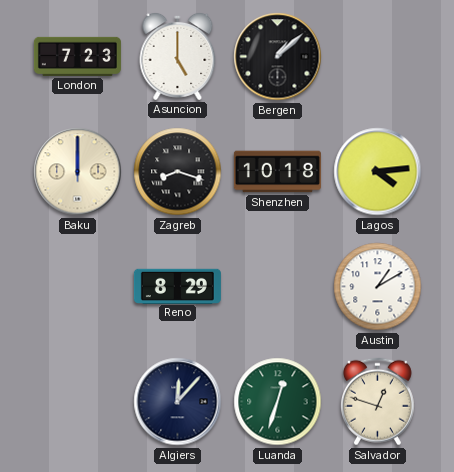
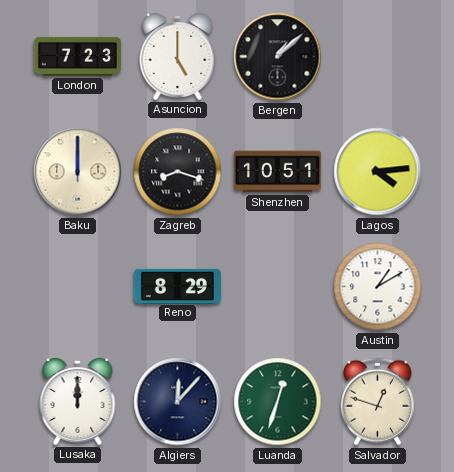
Shenzhen: 10:18 -> 10:51
Lusaka: none -> 12:00
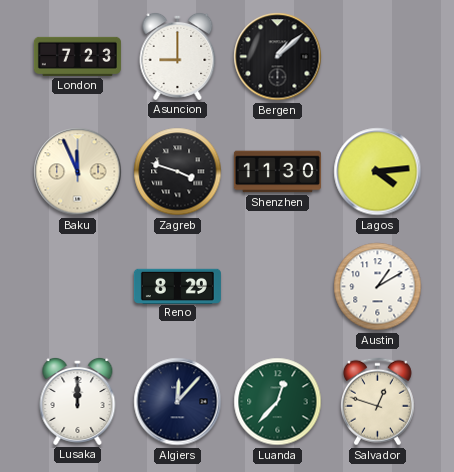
Asuncion: 5:00 -> 9:00
Baku: 12:00 -> 11:56
Zagreb: 8:18 -> 3:48
Shenzhen: 10:51 -> 11:30
Luanda: 12:33 -> 12:37
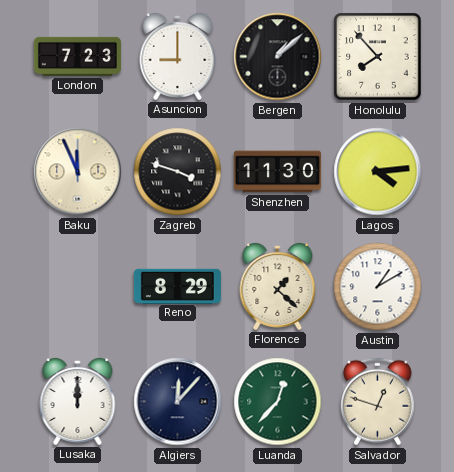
Honolulu: none -> 7:53
Florence: none -> 1:22
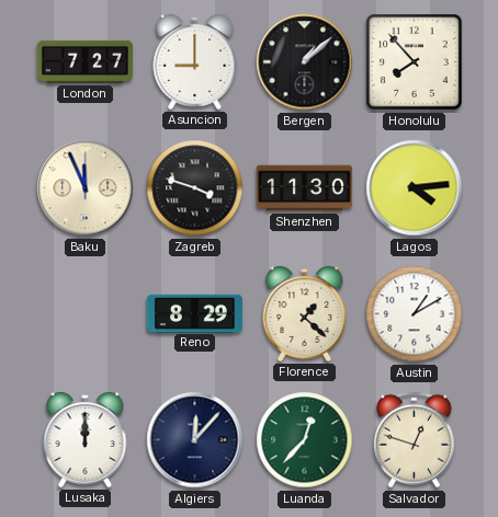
London: 7:23 -> 7:27
